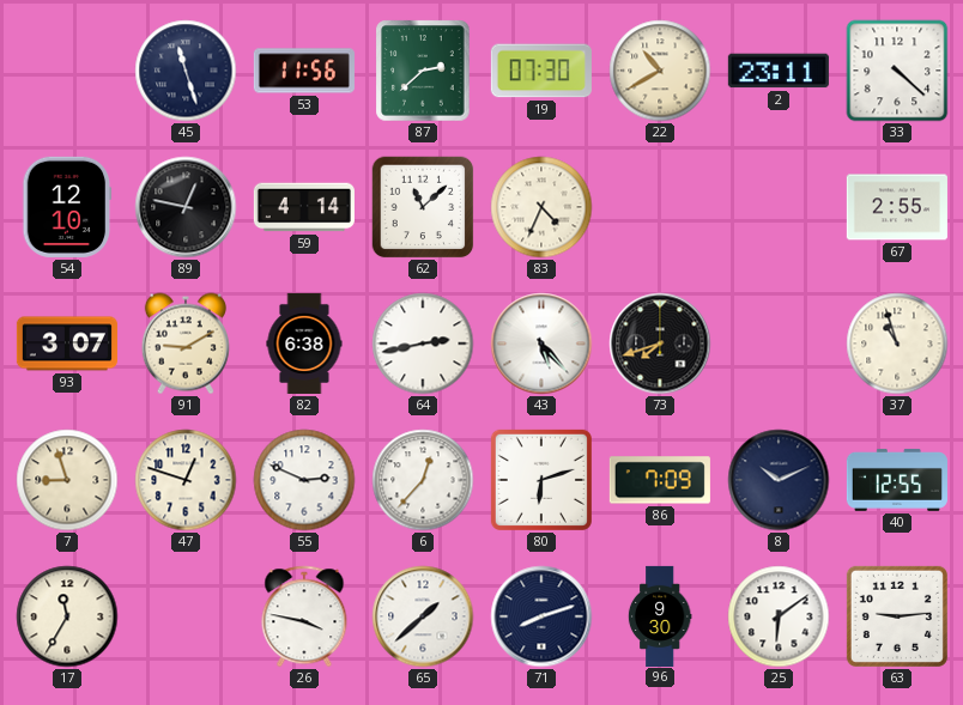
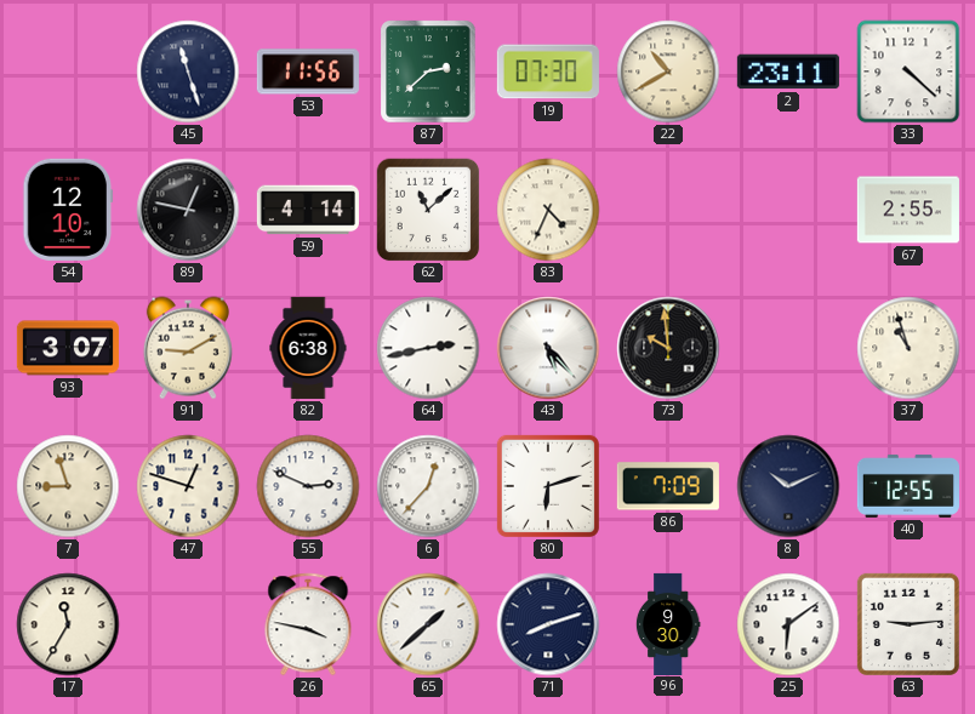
73: 7:42 -> 9:59
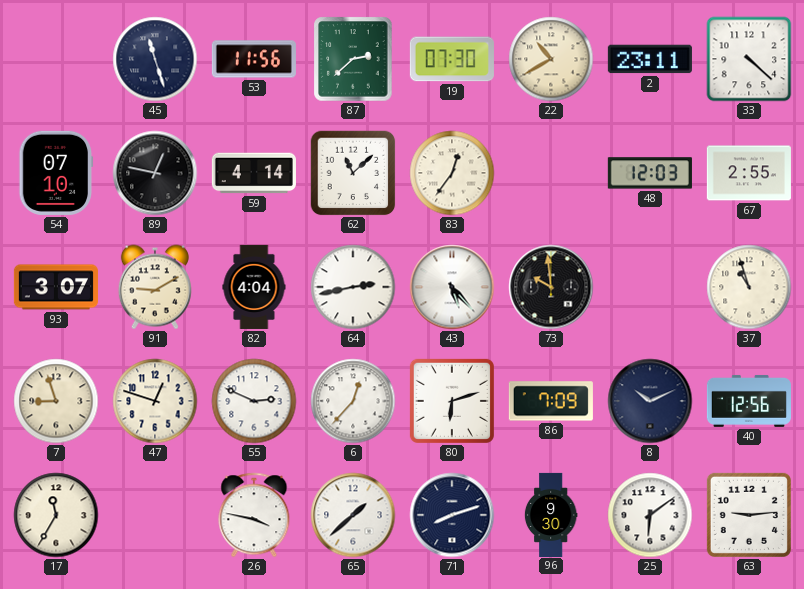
54: 12:10 -> 07:10
83: 4:34 -> 12:36
48: none -> 12:03
82: 6:38 -> 4:04
40: 12:55 -> 12:56
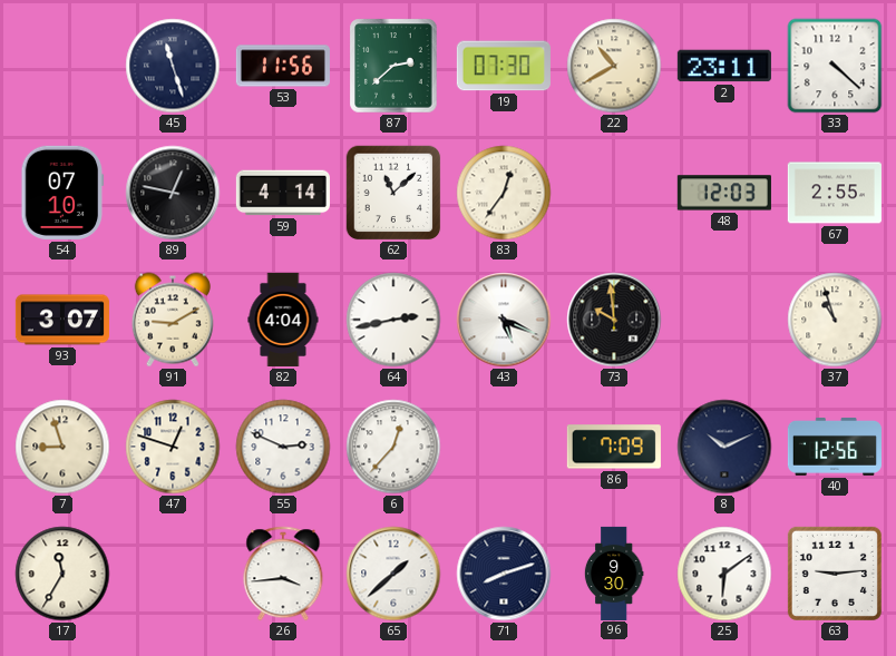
43: 5:23 -> 5:19
80: 6:12 -> none
26: 3:47 -> 3:44
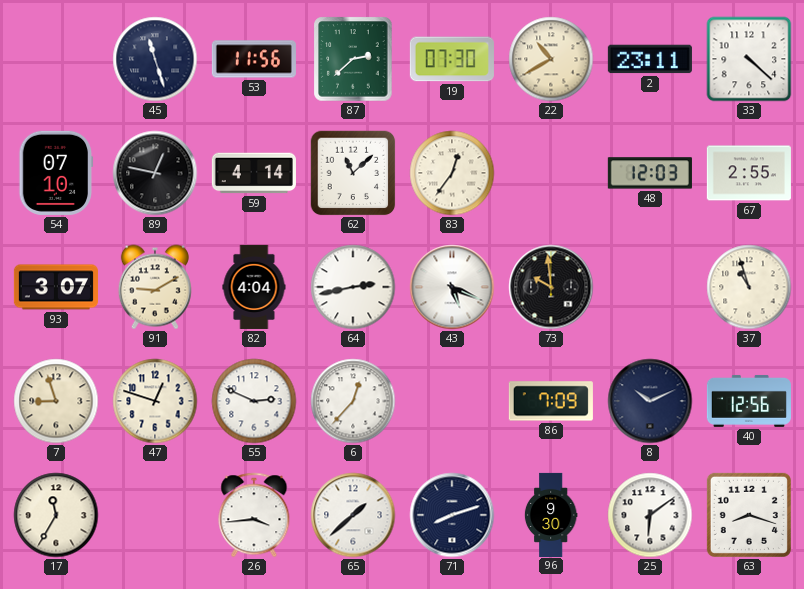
63: 9:14 -> 8:18
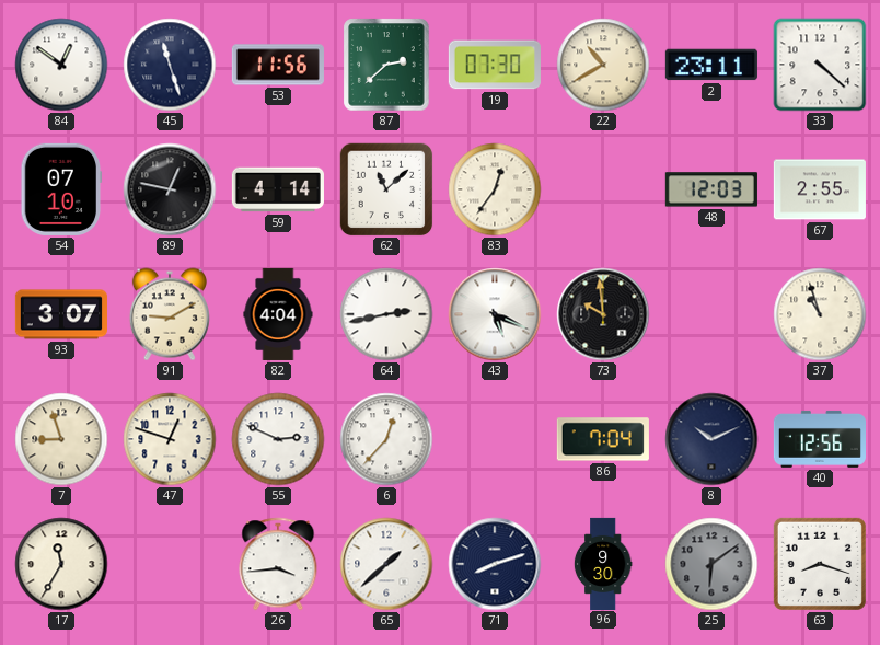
84: none -> 12:51
86: 7:09 -> 7:04
25 dial: white -> grey
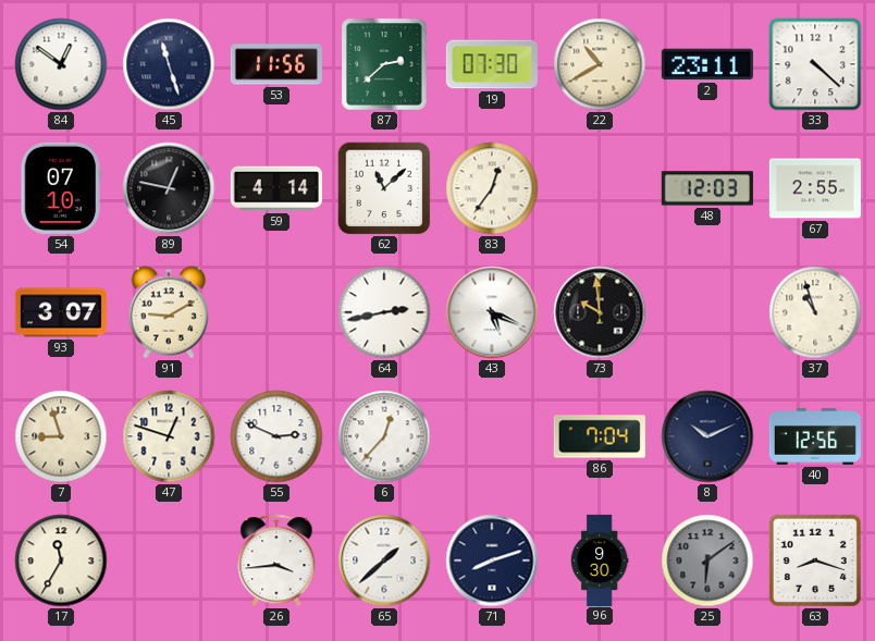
82: 4:04 -> none
